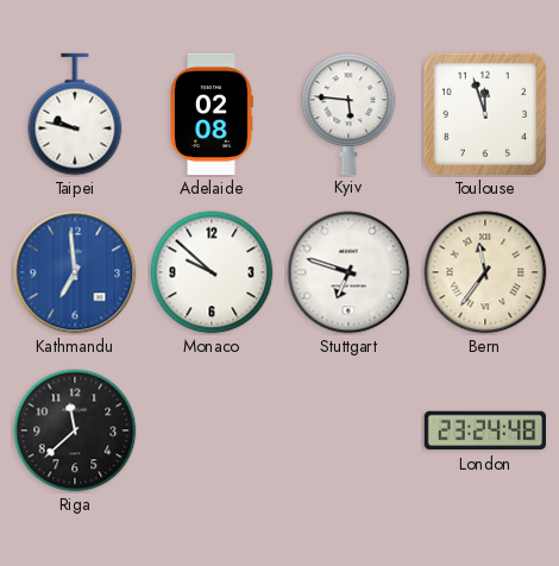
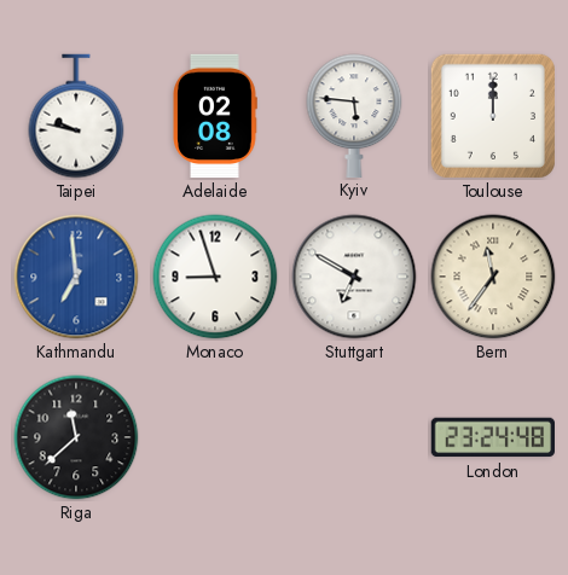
Toulouse: 11:57 -> 12:00
Monaco: 9:52 -> 8:57
Stuttgart: 6:48 -> 6:50
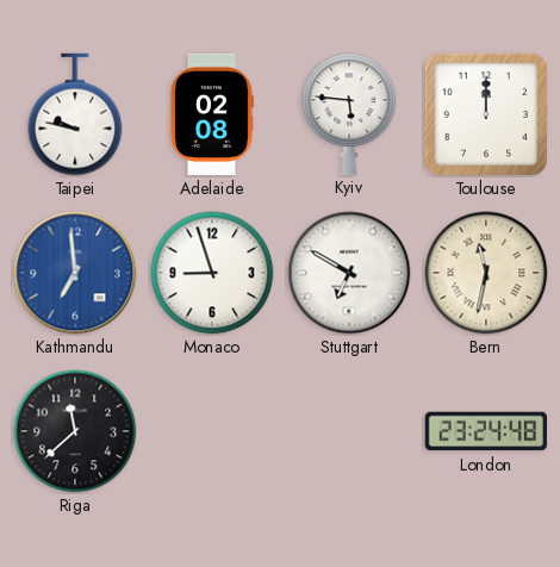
Bern: 11:36 -> 11:32
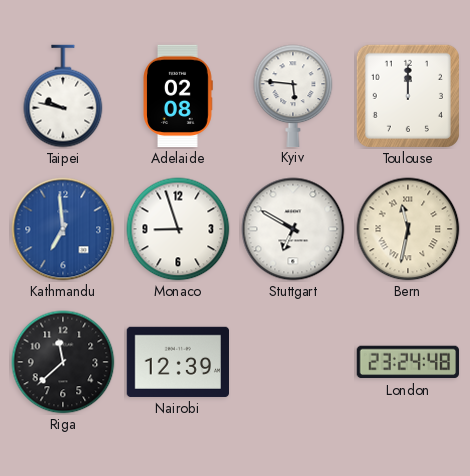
Nairobi: none -> 12:39
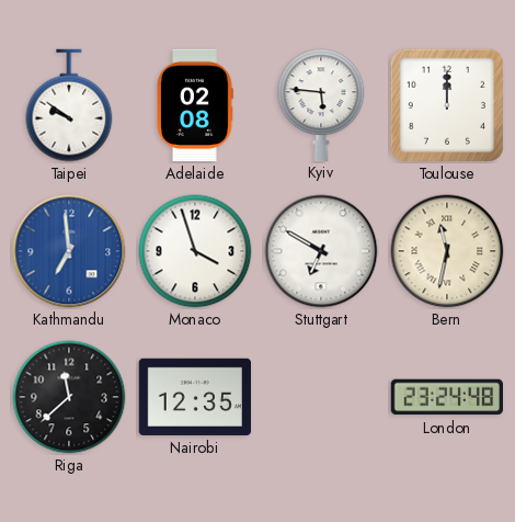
Taipei: 9:47 -> 9:51
Monaco: 8:57 -> 3:57
Nairobi: 12:39 -> 12:35
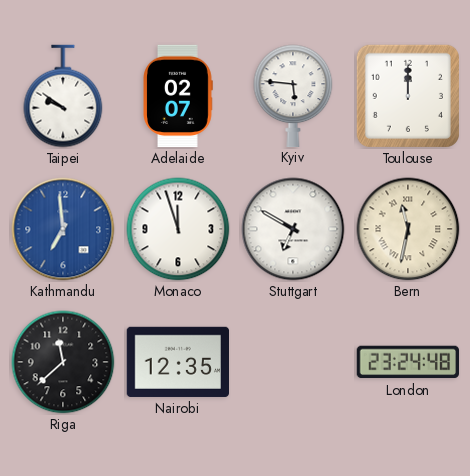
Adelaide: 02:08 -> 02:07
Monaco: 3:57 -> 11:57
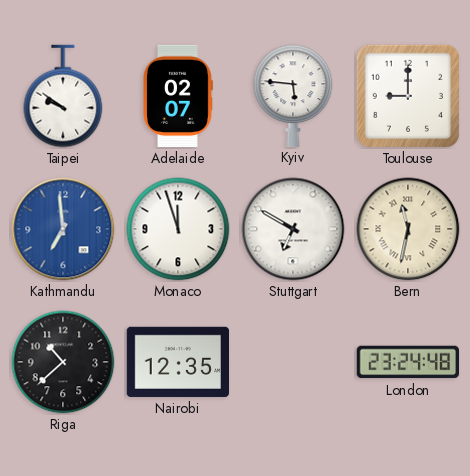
Toulouse: 12:00 -> 9:00
Riga: 11:38 -> 10:38
